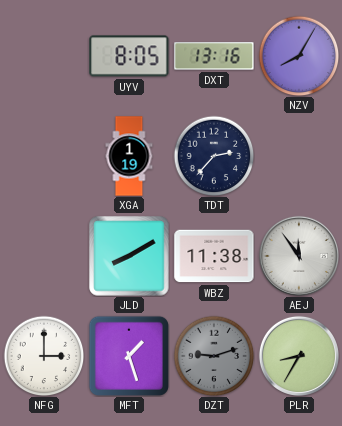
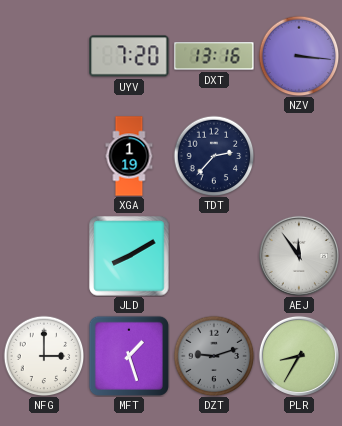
UYV: 8:05 -> 7:20
NZV: 8:05 -> 3:16
WBZ: 11:38 -> none
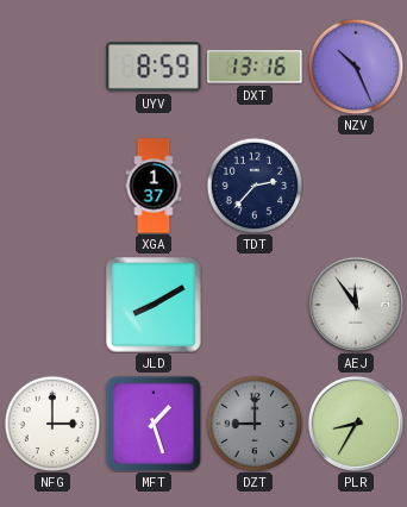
UYV: 7:20 -> 8:59
NZV: 3:16 -> 10:26
XGA: 1:19 -> 1:37
DZT: 9:12 -> 9:00
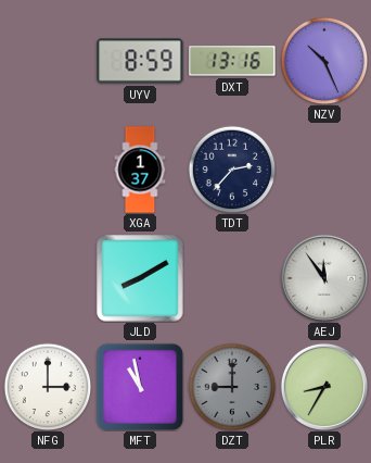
MFT: 1:27 -> 10:58
